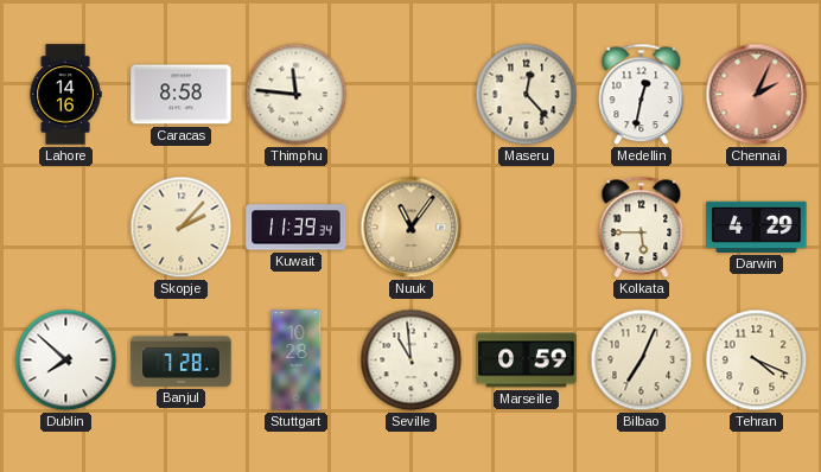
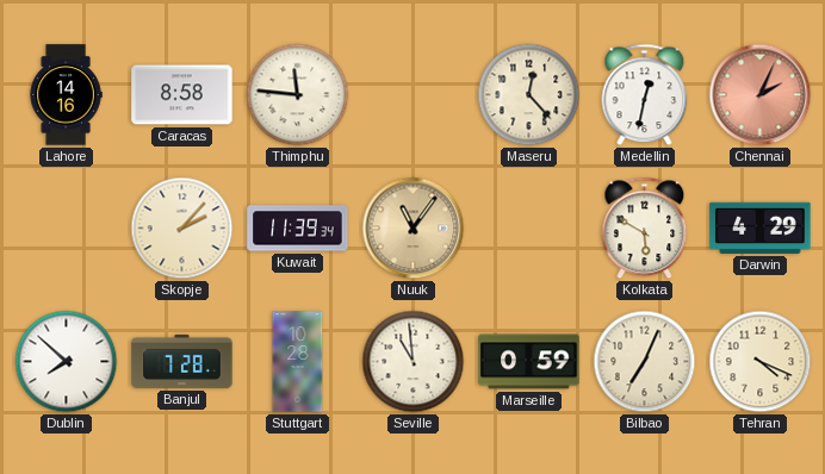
Kolkata: 5:45 -> 5:50
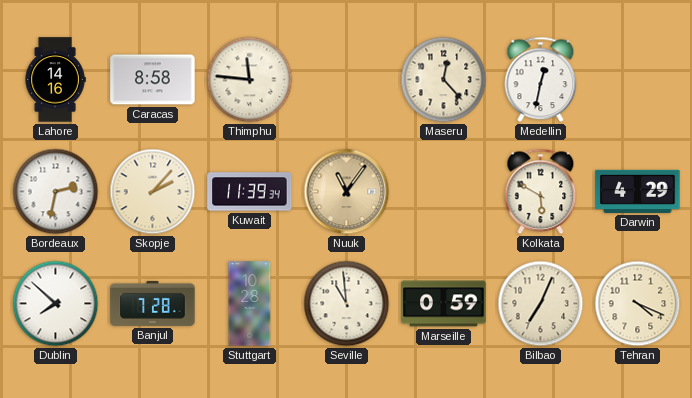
Chennai: 2:04 -> none
Bordeaux: none -> 2:32
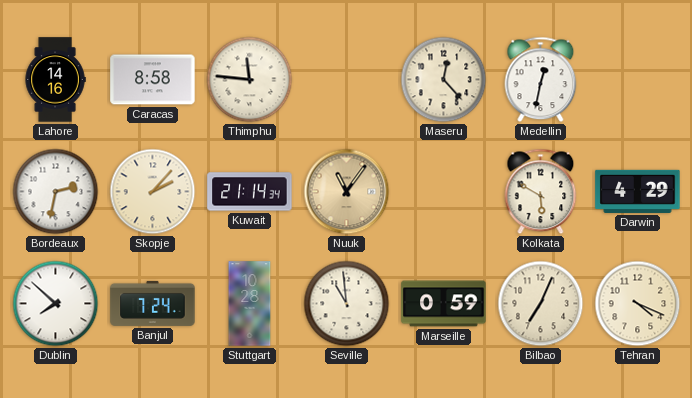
Kuwait: 11:39 -> 21:14
Banjul: 7:28 -> 7:24
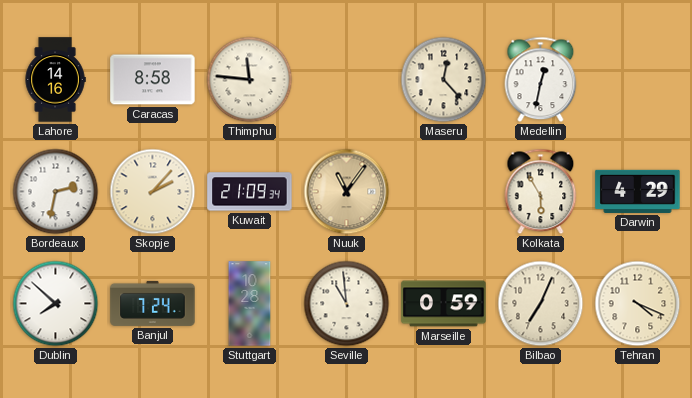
Kuwait: 21:14 -> 21:09
Kolkata: 5:50 -> 5:55
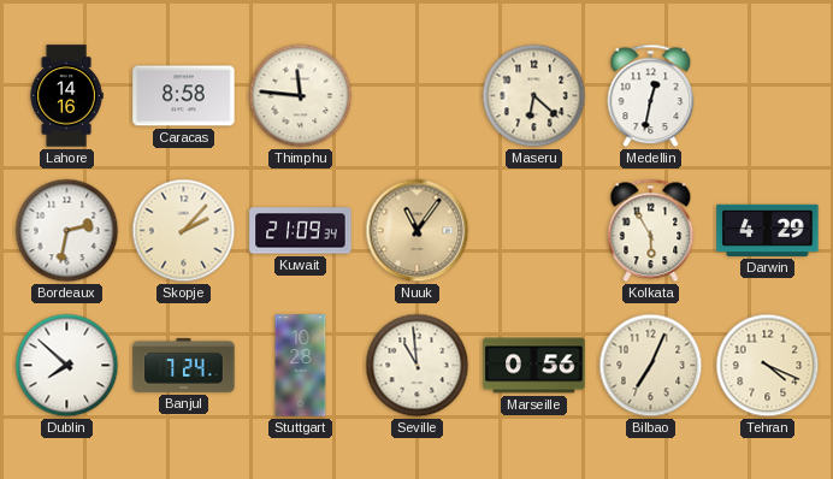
Maseru: 12:23 -> 6:22
Marseille: 0:59 -> 0:56
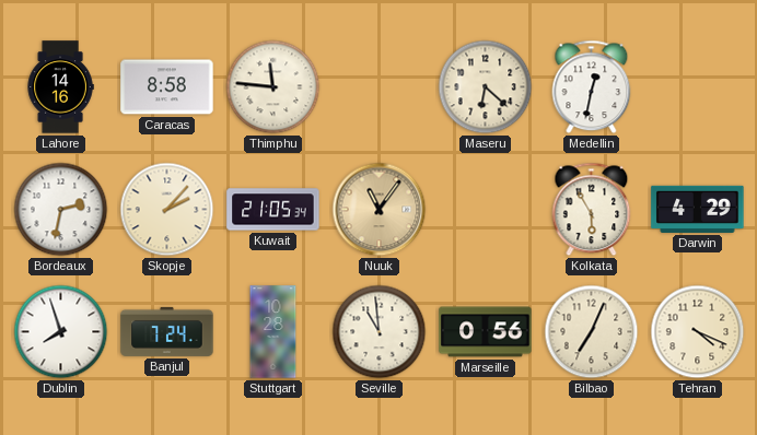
Kuwait: 21:09 -> 21:05
Dublin: 7:52 -> 7:57
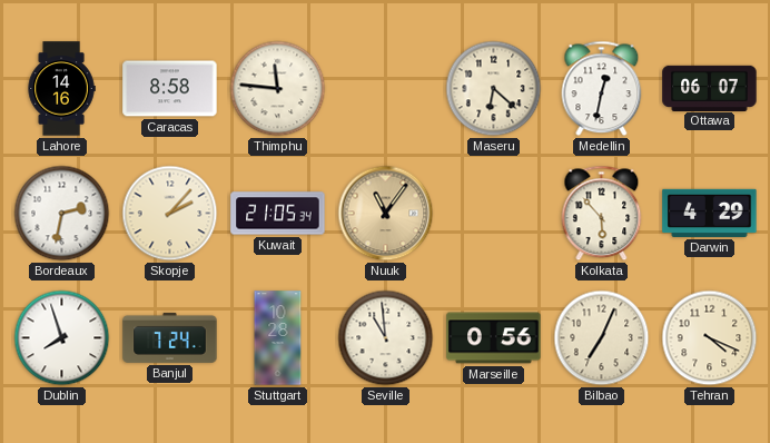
Ottawa: none -> 06:07
Kolkata: 5:55 -> 5:53
